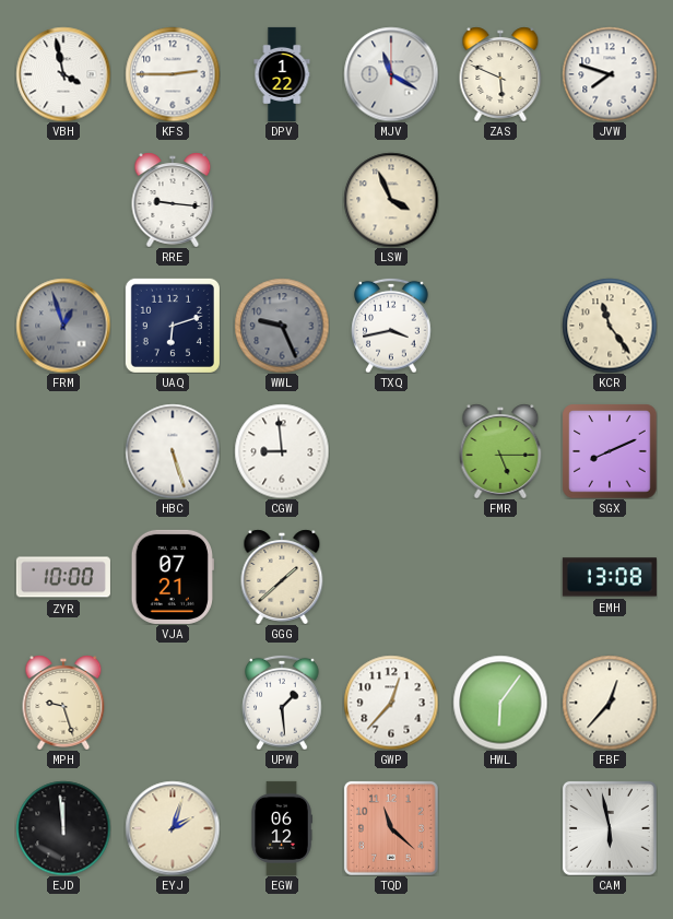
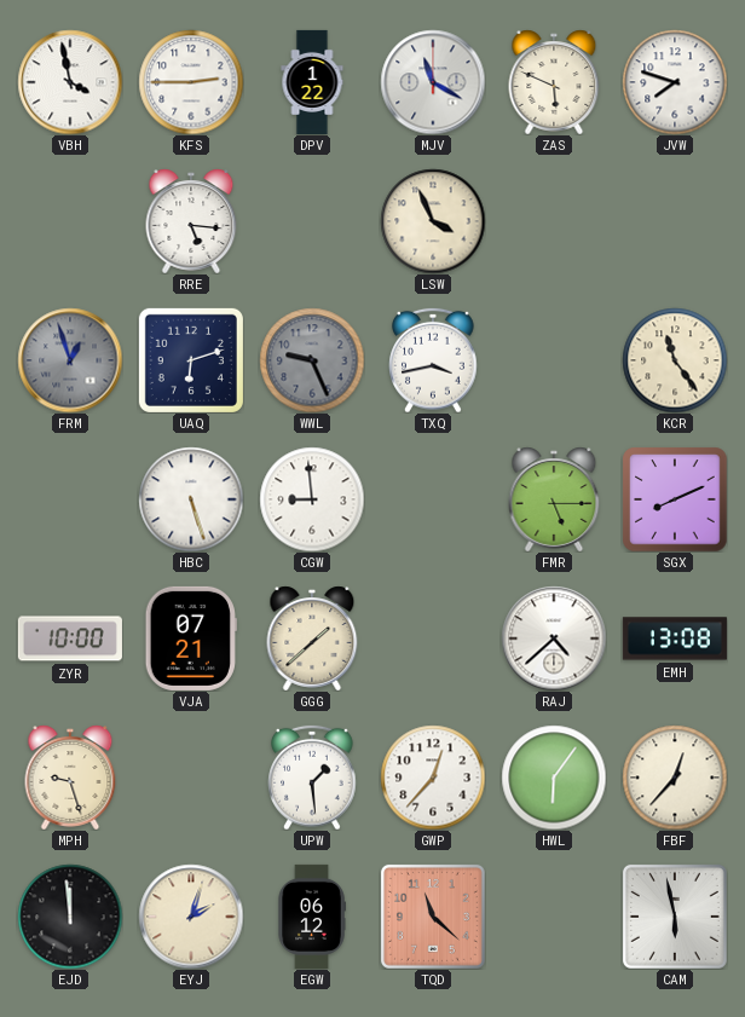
RRE: 9:16 -> 5:16
RAJ: none -> 4:38
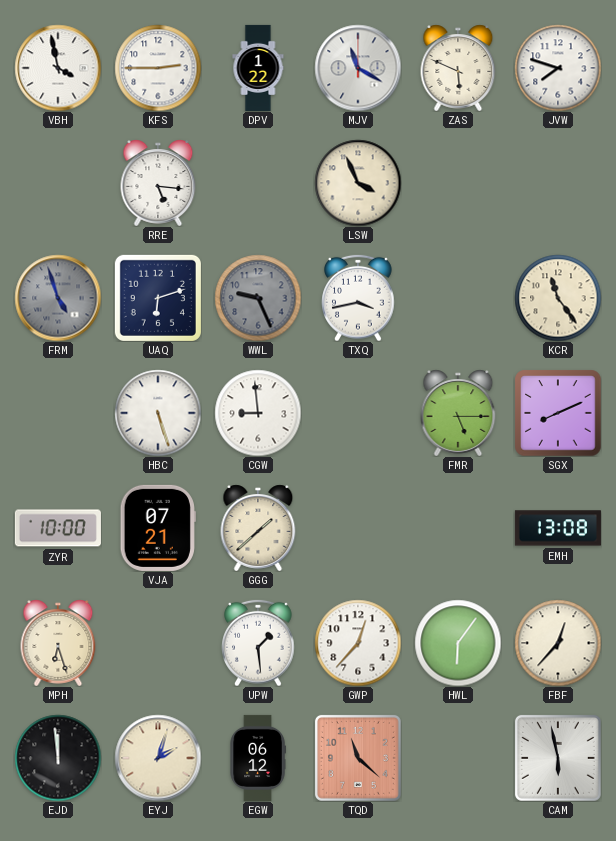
FRM: 12:57 -> 4:57
RAJ: 4:38 -> none
MPH: 9:27 -> 6:27
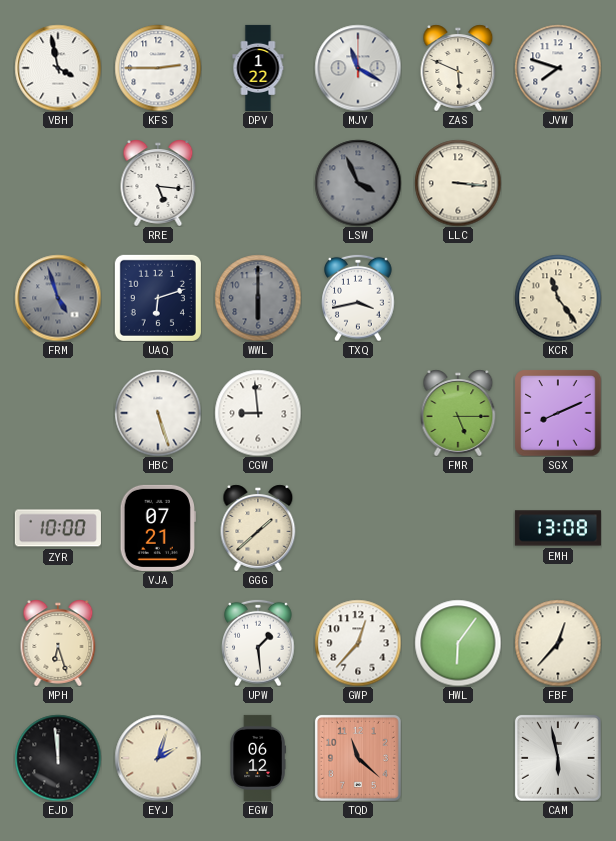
LSW dial: cream -> grey
LLC: none -> 3:16
WWL: 9:26 -> 6:00
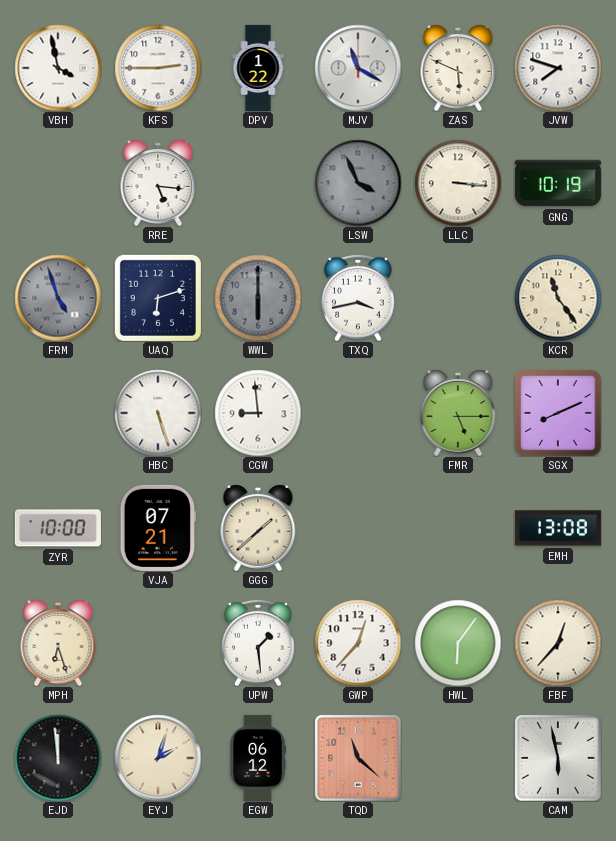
GNG: none -> 10:19
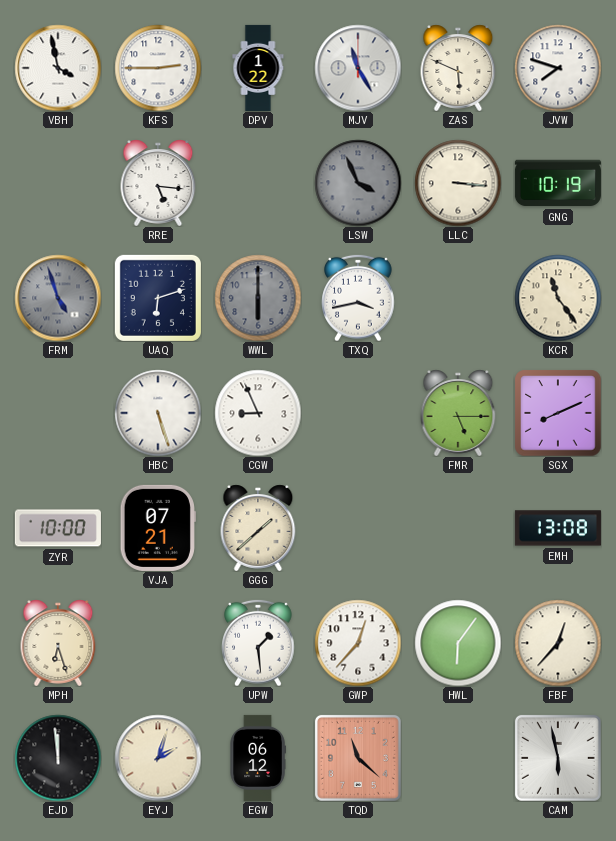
MJV: 11:20 -> 11:25
CGW: 8:59 -> 8:56
